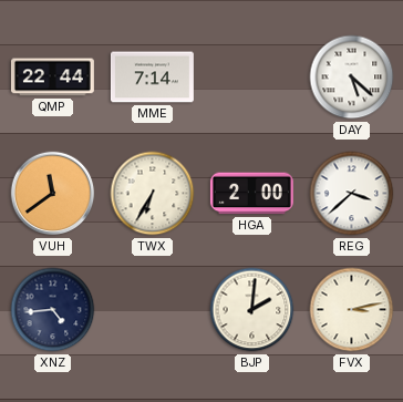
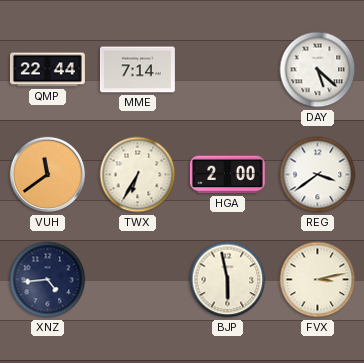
REG: 3:38 -> 3:39
BJP: 2:01 -> 5:58
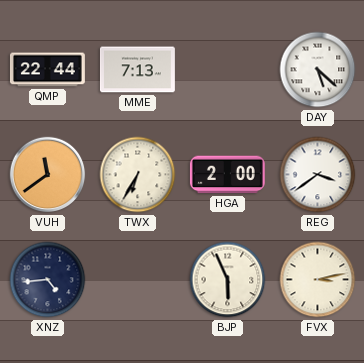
MME: 7:14 -> 7:13
BJP: 5:58 -> 5:56
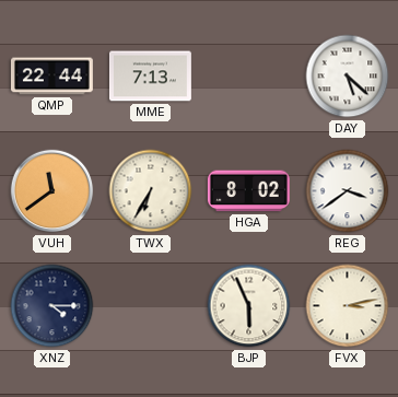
HGA: 2:00 -> 8:02
XNZ: 4:44 -> 4:15
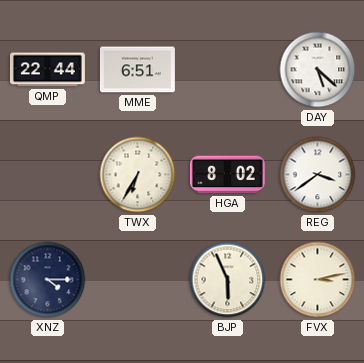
MME: 7:13 -> 6:51
VUH: 11:39 -> none
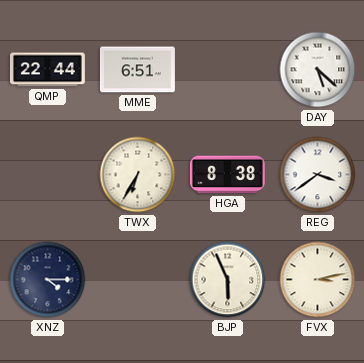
HGA: 8:02 -> 8:38
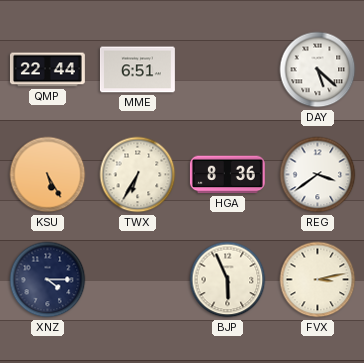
KSU: none -> 5:25
HGA: 8:38 -> 8:36
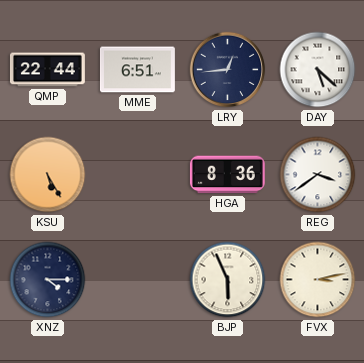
LRY: none -> 12:44
TWX: 6:35 -> none
